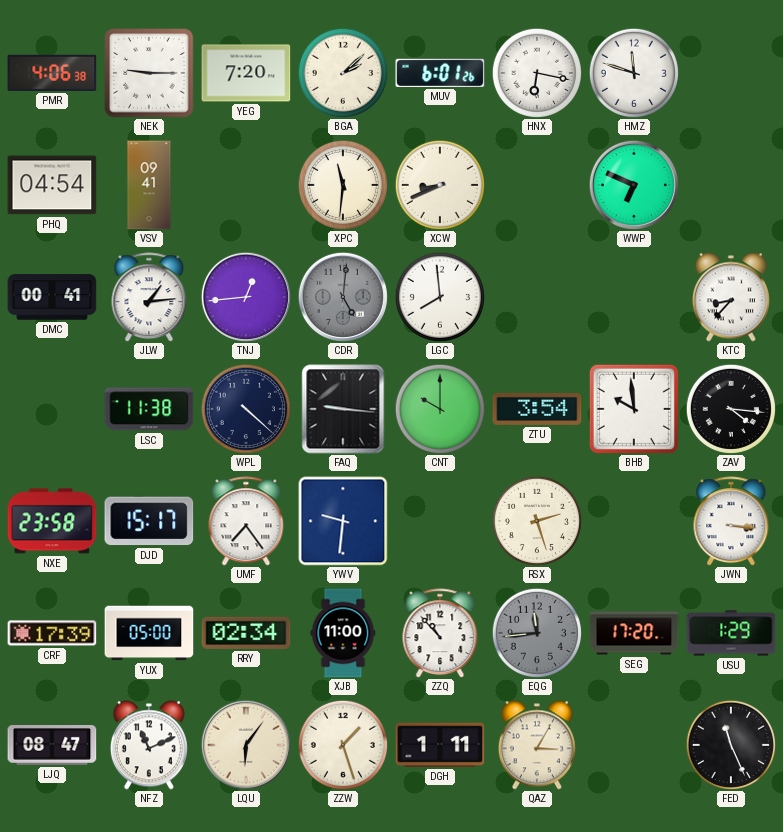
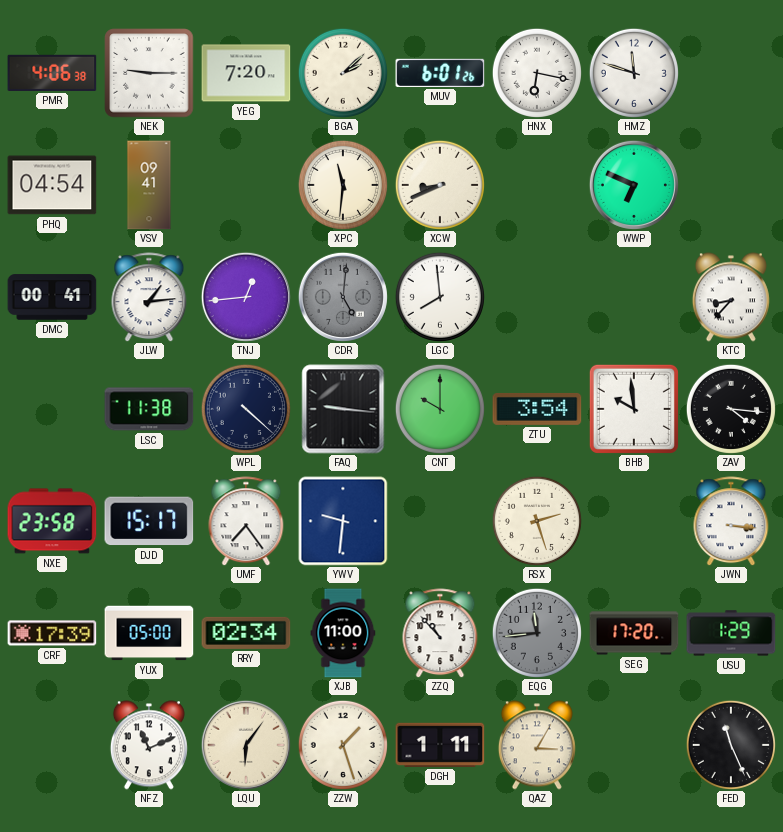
LJQ: 08:47 -> none
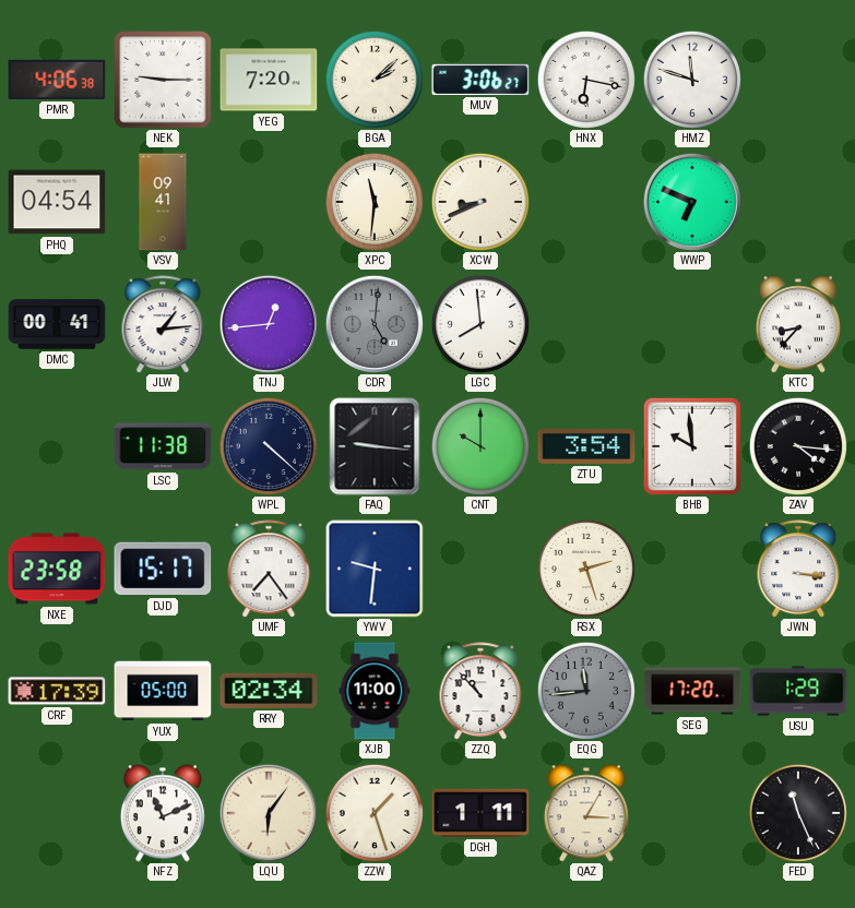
MUV: 6:01 -> 3:06
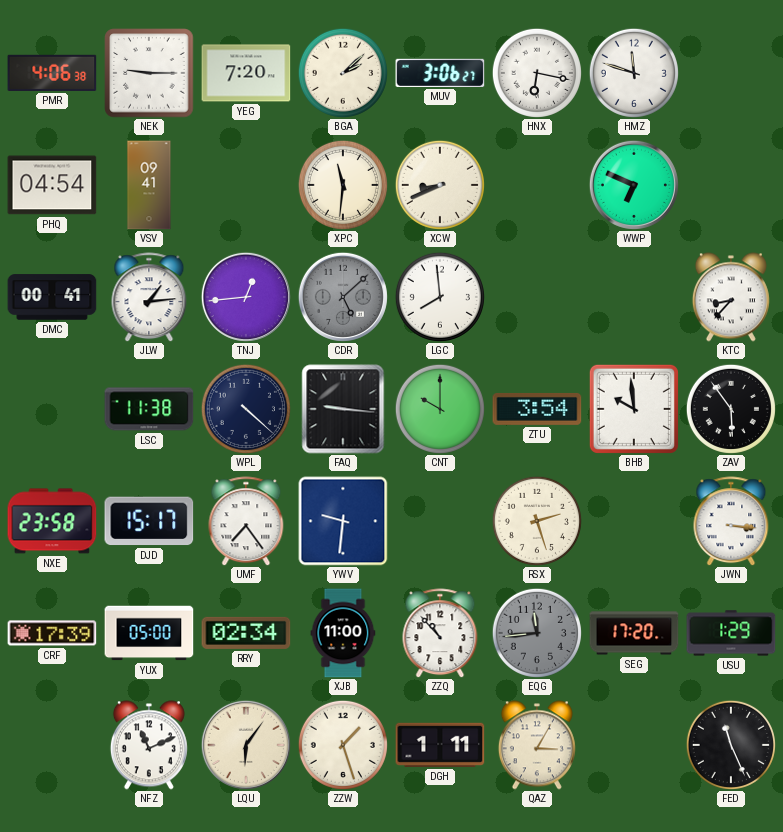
CDR: 5:01 -> 5:08
ZAV: 4:16 -> 5:54
